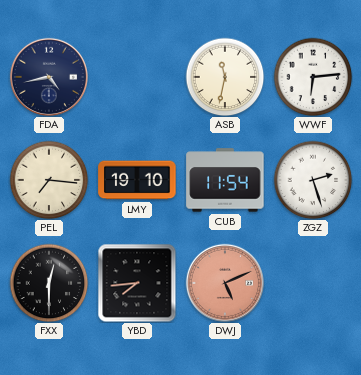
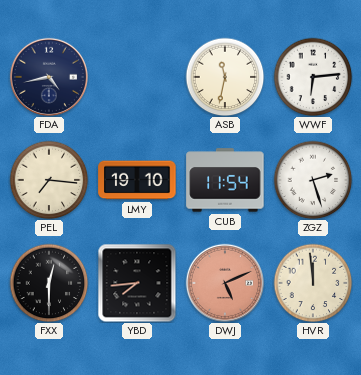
HVR: none -> 11:59
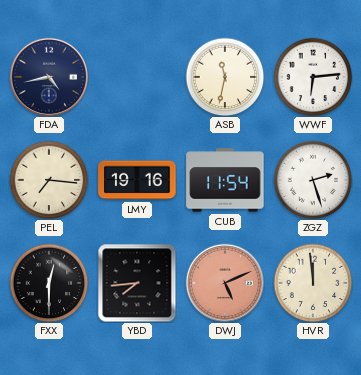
LMY: 19:10 -> 19:16
